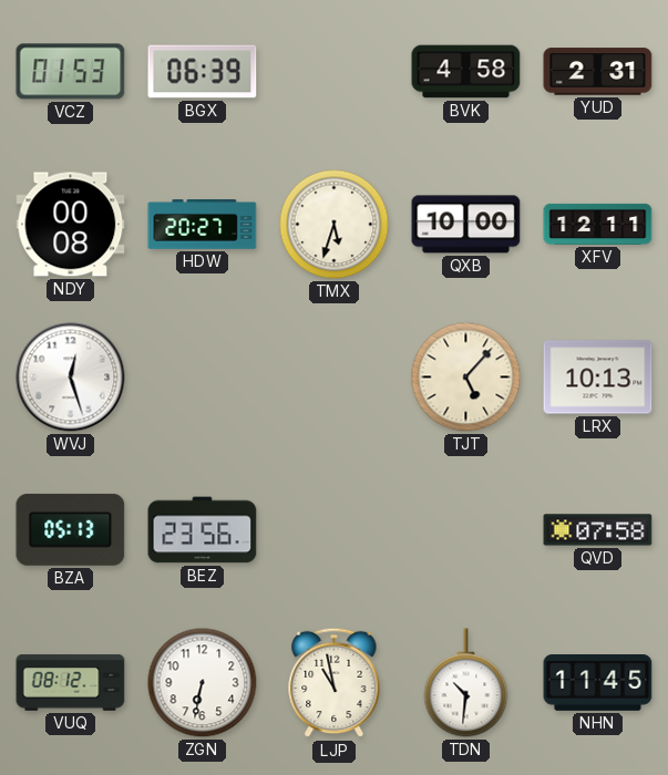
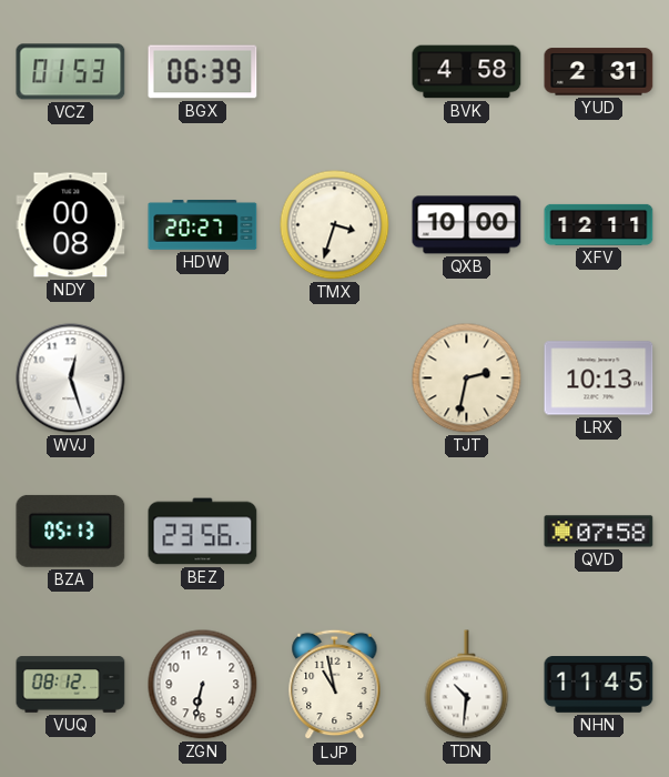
TMX: 5:33 -> 3:33
TJT: 5:07 -> 2:32
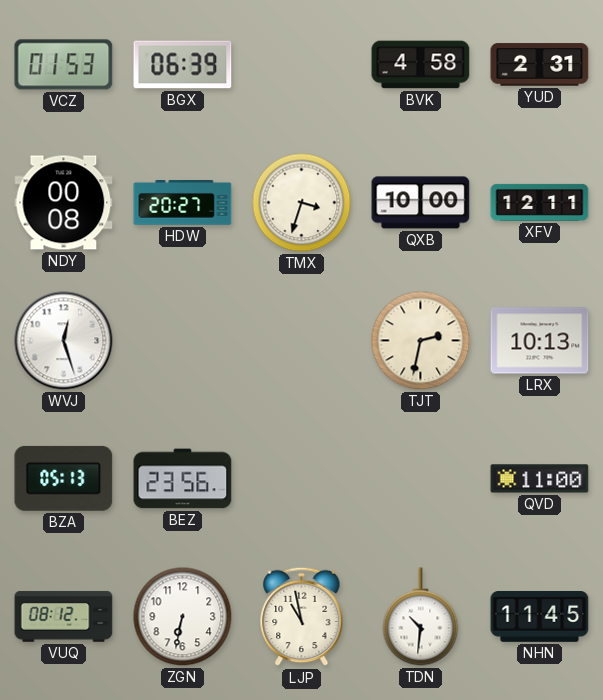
QVD: 07:58 -> 11:00
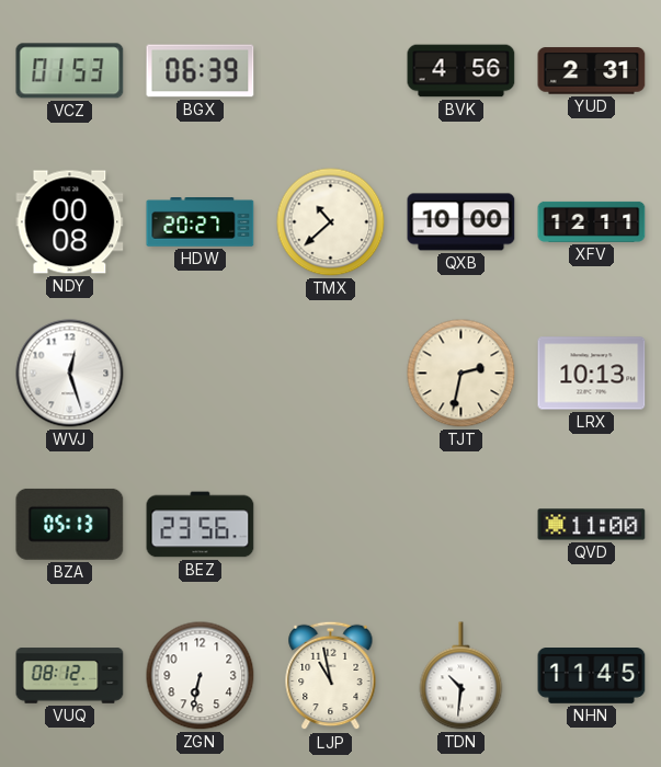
BVK: 4:58 -> 4:56
TMX: 3:33 -> 10:38
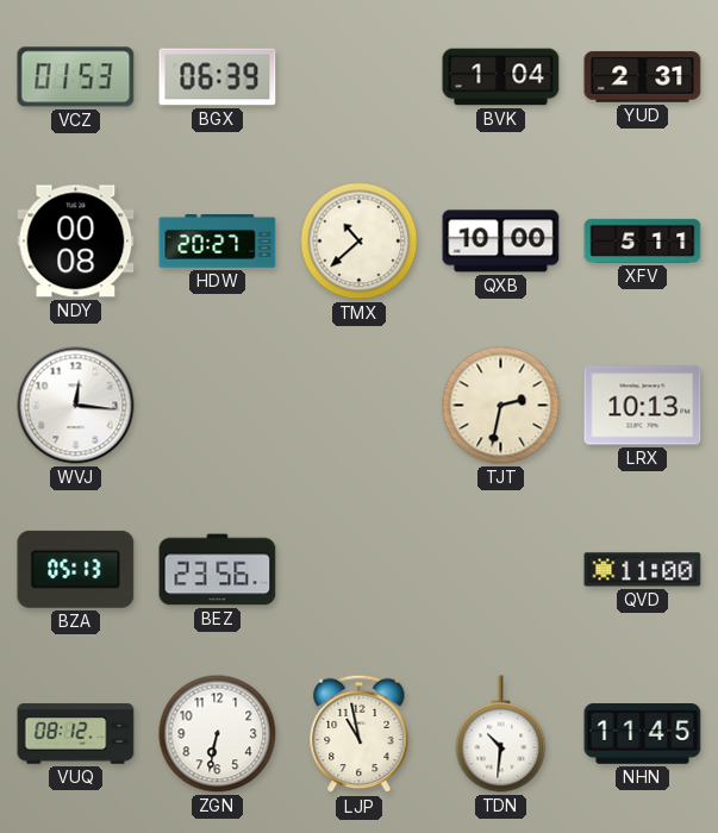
BVK: 4:56 -> 1:04
XFV: 12:11 -> 5:11
WVJ: 12:27 -> 12:16
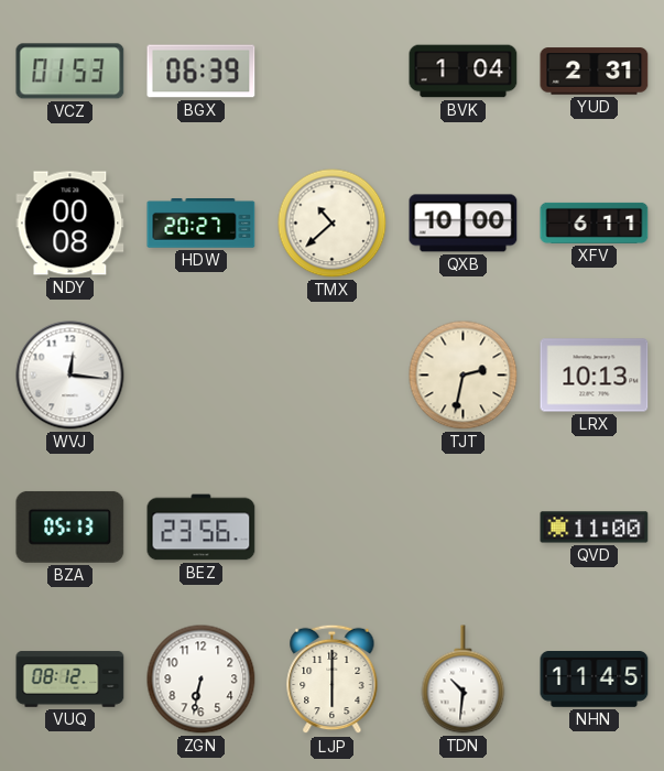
XFV: 5:11 -> 6:11
LJP: 10:58 -> 6:00
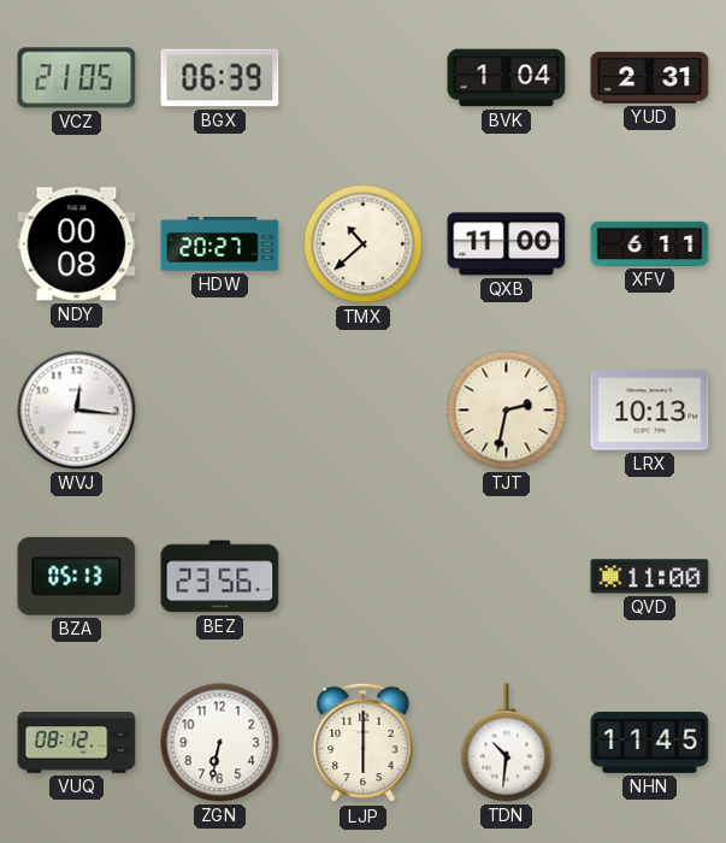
VCZ: 01:53 -> 21:05
QXB: 10:00 -> 11:00
